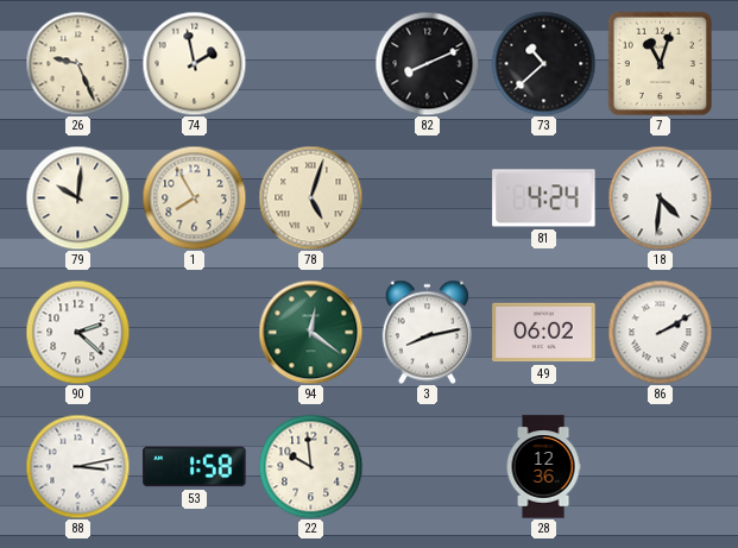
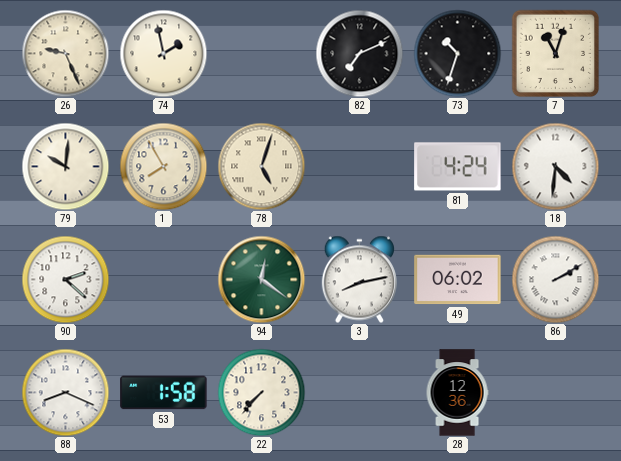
82: 8:11 -> 7:11
73: 10:38 -> 10:33
88: 3:13 -> 8:19
22: 9:59 -> 7:37
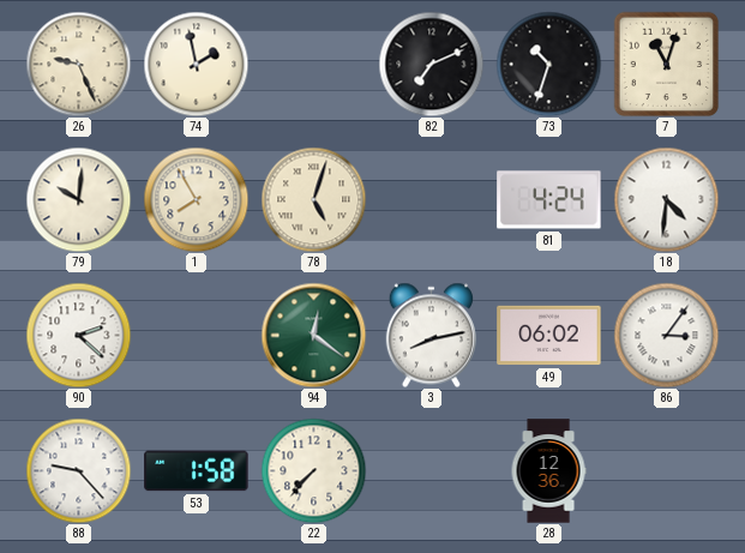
86: 2:10 -> 3:06
88: 8:19 -> 9:23
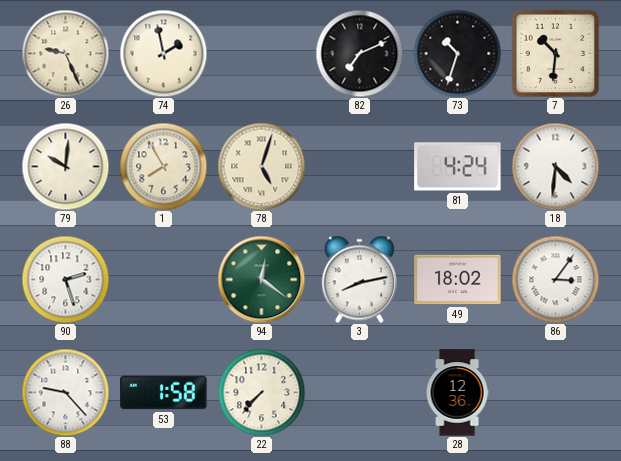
7: 11:03 -> 10:31
90: 2:22 -> 2:27
49: 06:02 -> 18:02
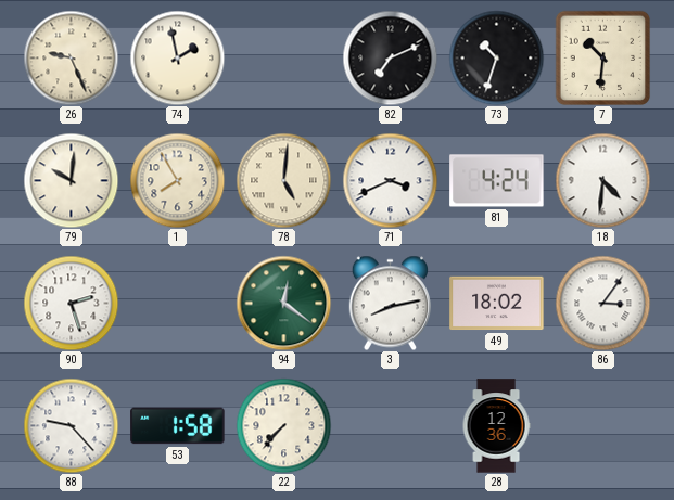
78: 5:03 -> 5:01
71: none -> 3:41
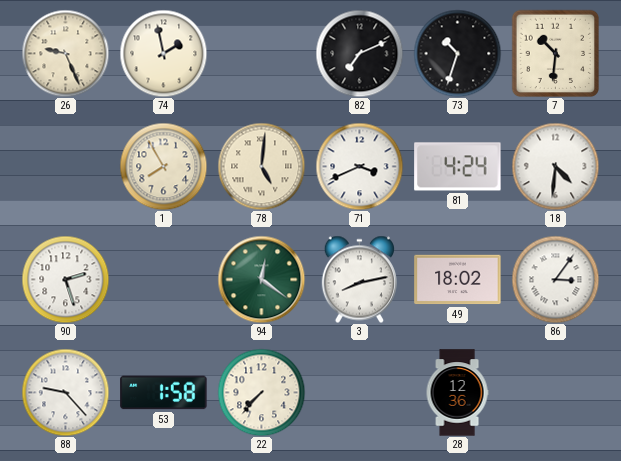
79: 10:01 -> none
